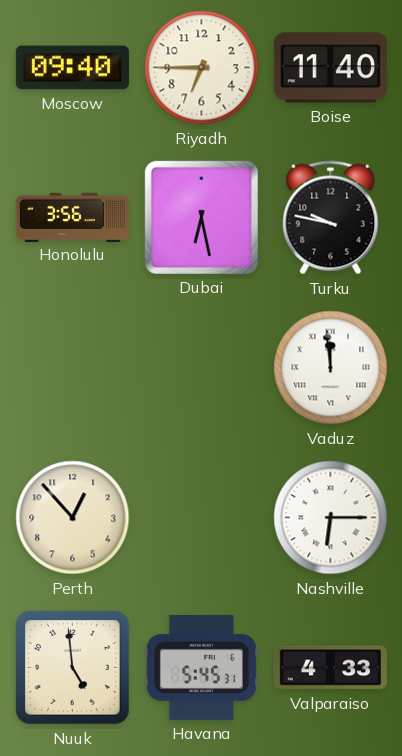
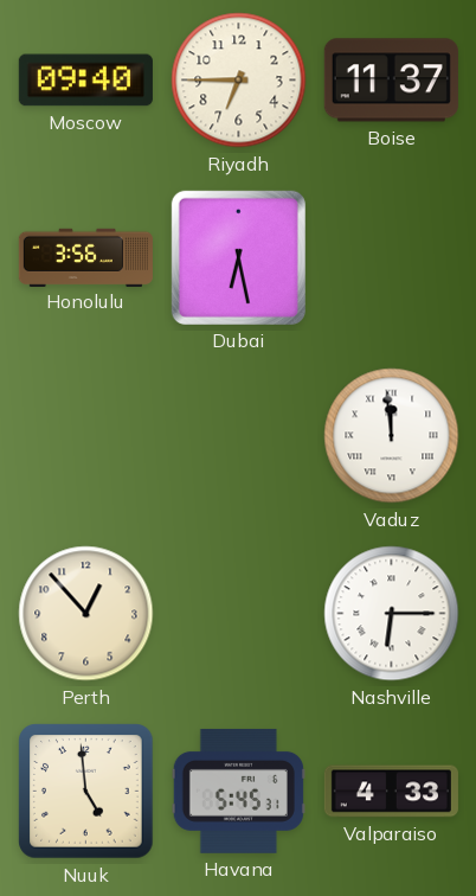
Boise: 11:40 -> 11:37
Turku: 9:47 -> none
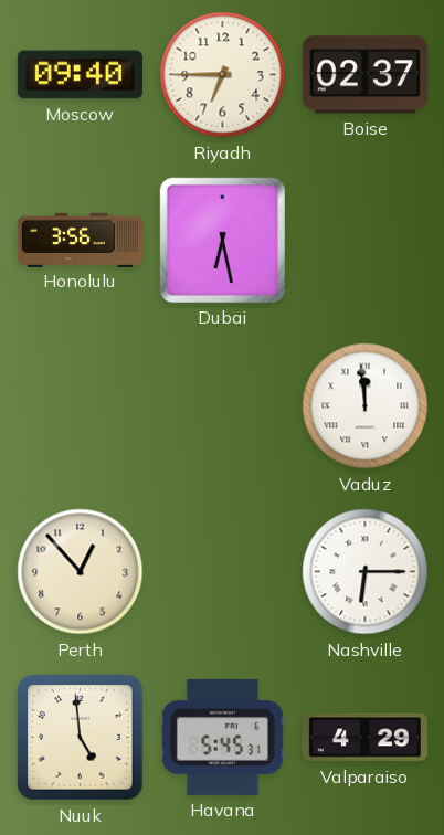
Boise: 11:37 -> 02:37
Valparaiso: 4:33 -> 4:29
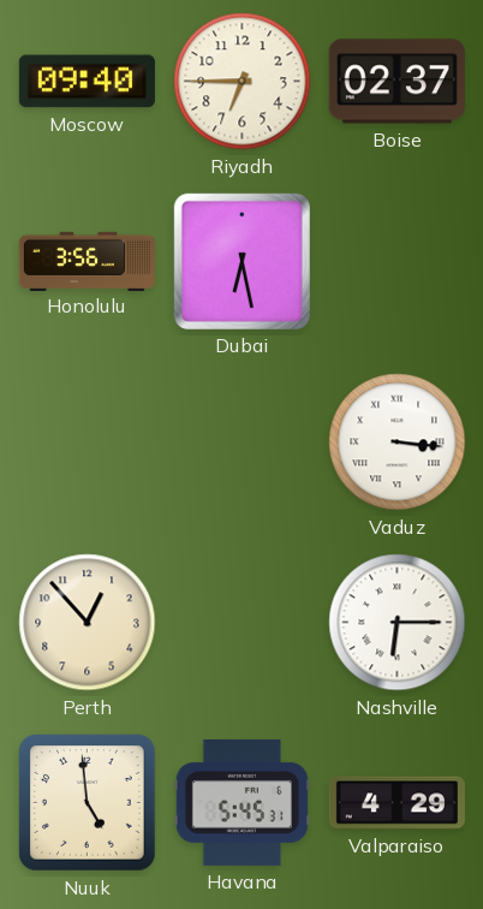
Vaduz: 11:59 -> 3:16
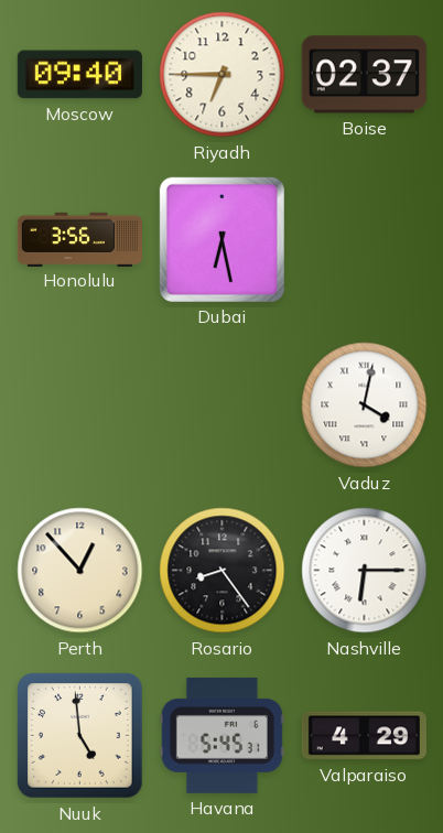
Vaduz: 3:16 -> 4:02
Rosario: none -> 8:24
